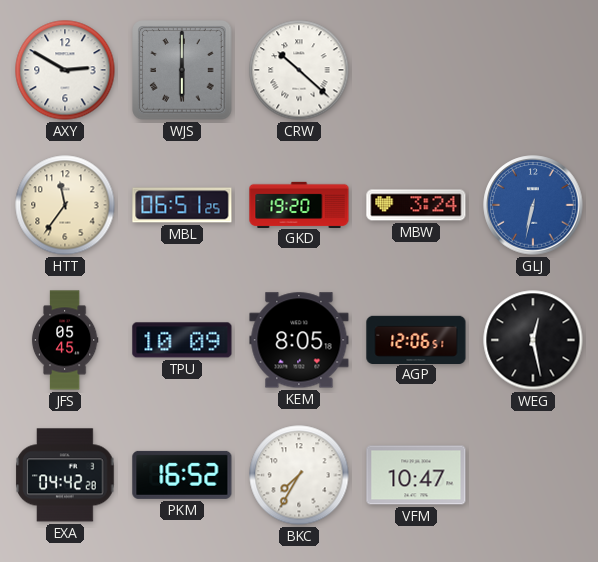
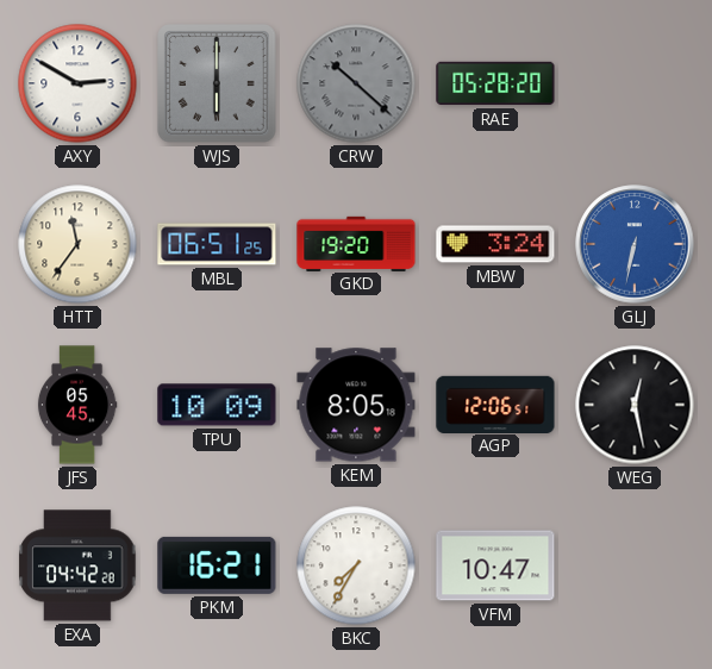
CRW dial: white -> grey
RAE: none -> 05:28
PKM: 16:52 -> 16:21
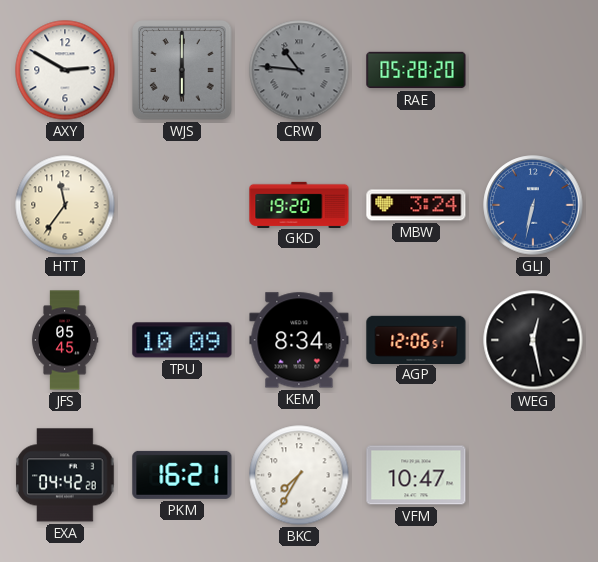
CRW: 10:22 -> 10:46
MBL: 06:51 -> none
KEM: 8:05 -> 8:34
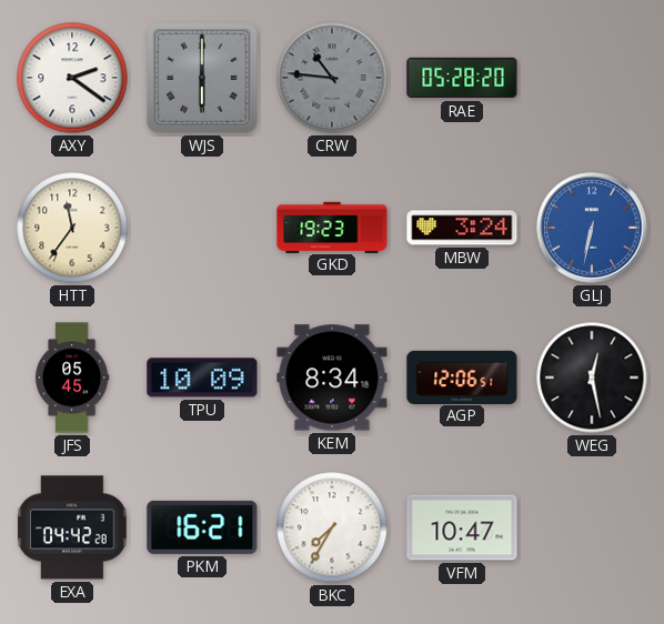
AXY: 2:50 -> 2:21
GKD: 19:20 -> 19:23
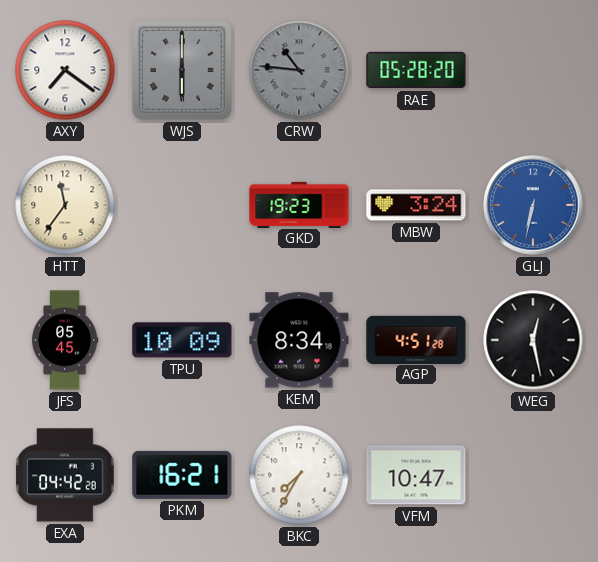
AXY: 2:21 -> 7:21
AGP: 12:06 -> 4:51
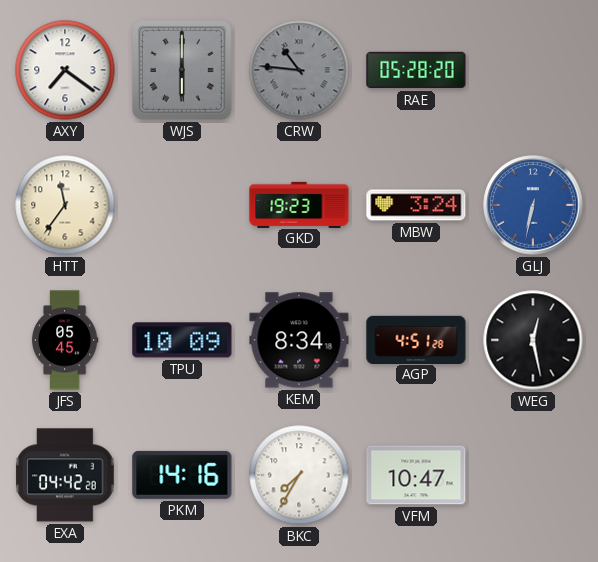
PKM: 16:21 -> 14:16
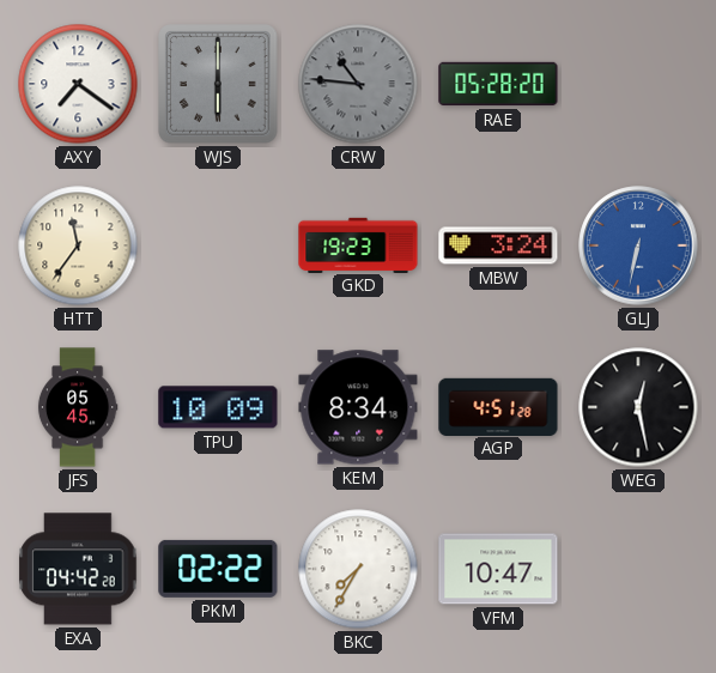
PKM: 14:16 -> 02:22
